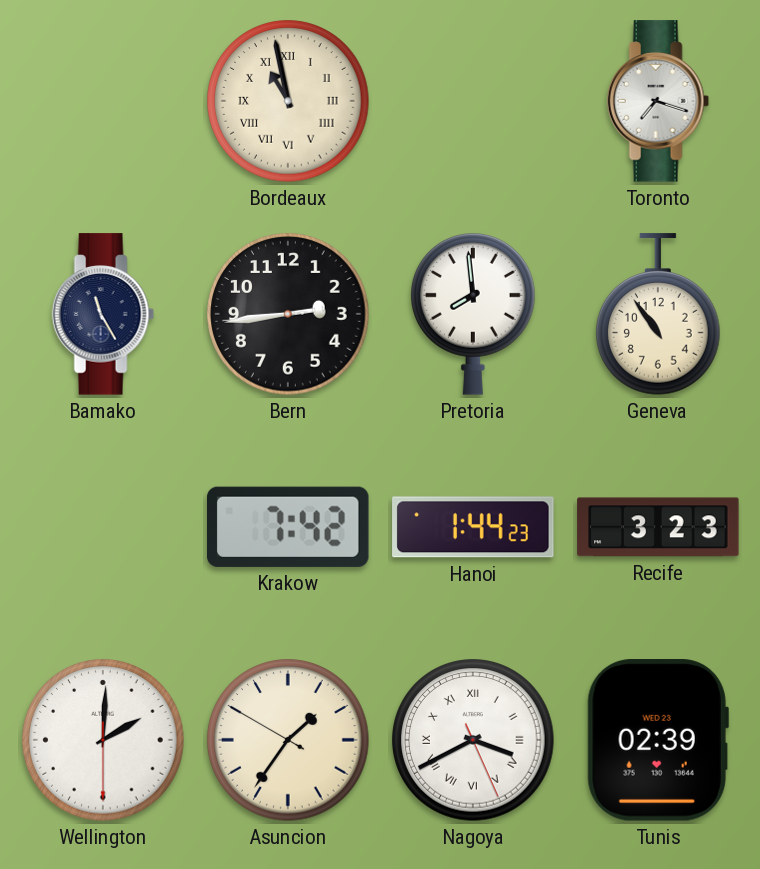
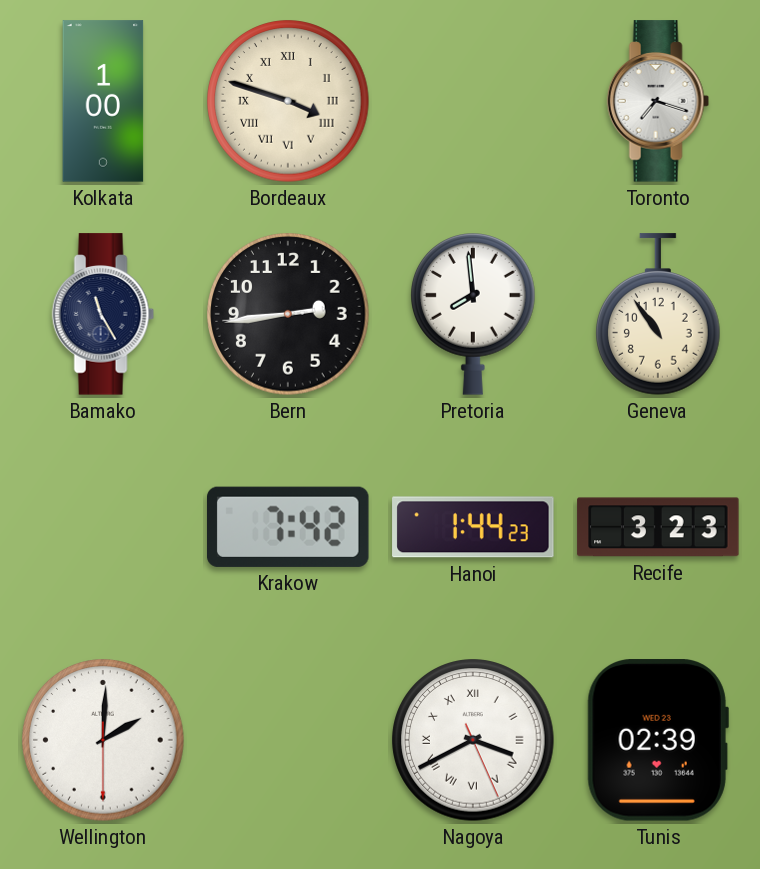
Kolkata: none -> 1:00
Bordeaux: 10:58 -> 3:48
Asuncion: 1:35 -> none
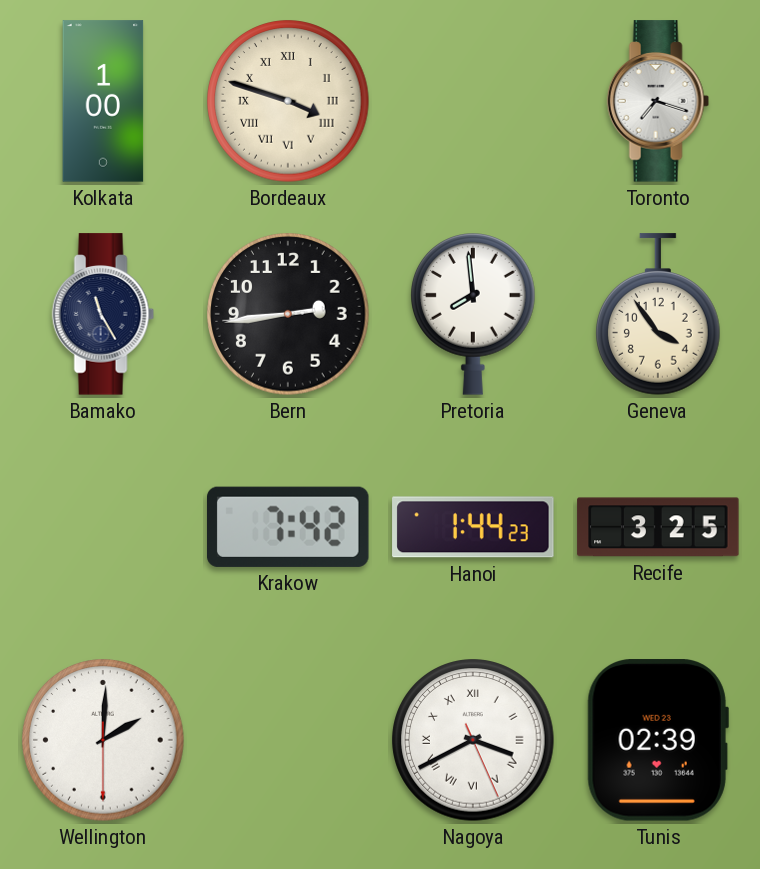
Geneva: 10:54 -> 3:54
Recife: 3:23 -> 3:25
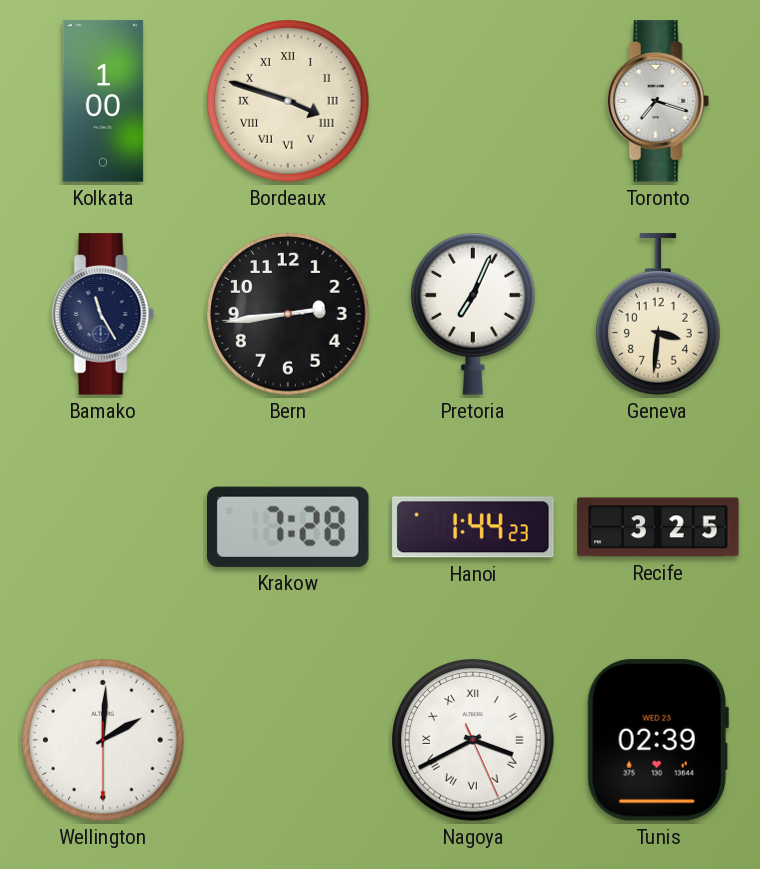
Pretoria: 7:59 -> 7:04
Geneva: 3:54 -> 3:31
Krakow: 7:42 -> 7:28
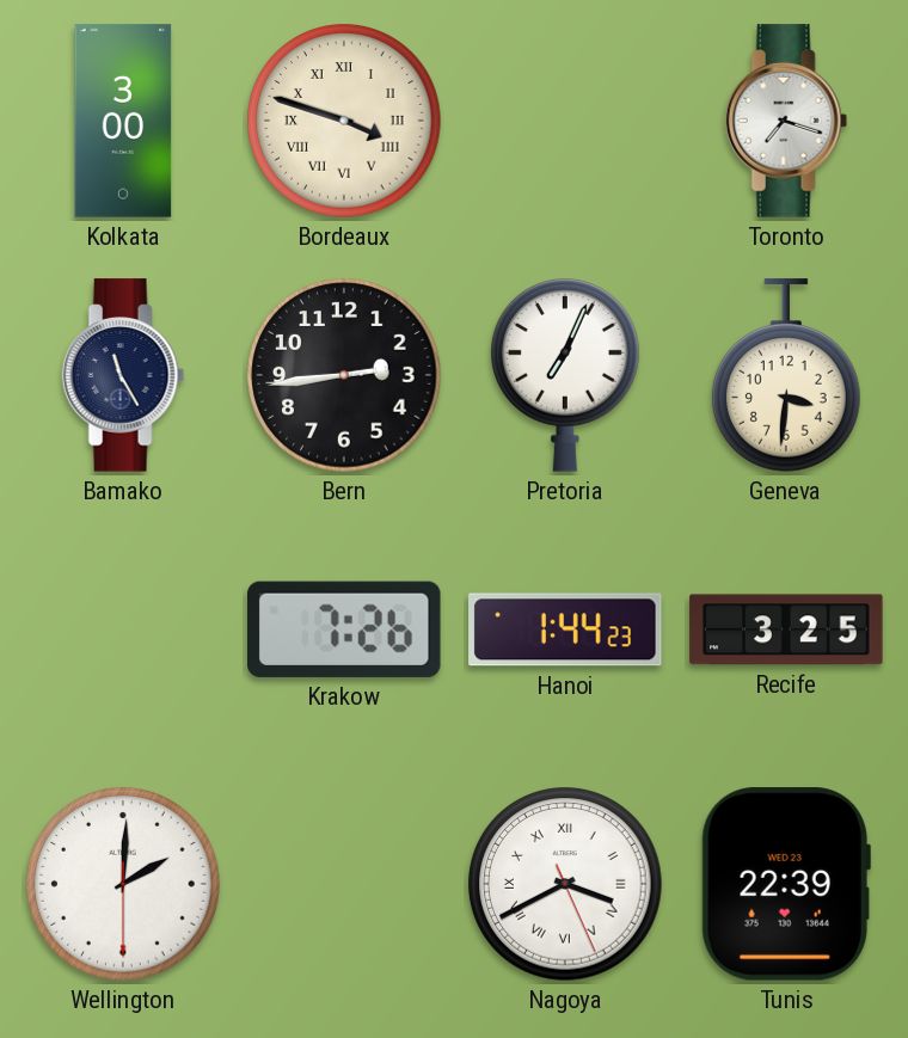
Kolkata: 1:00 -> 3:00
Krakow: 7:28 -> 7:26
Tunis: 02:39 -> 22:39
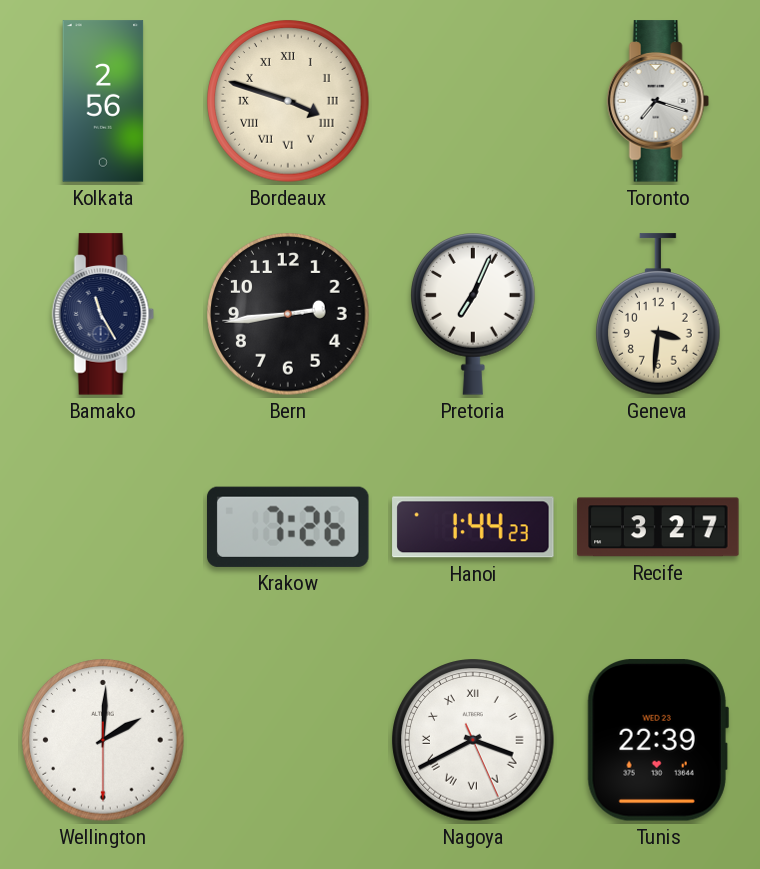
Kolkata: 3:00 -> 2:56
Recife: 3:25 -> 3:27
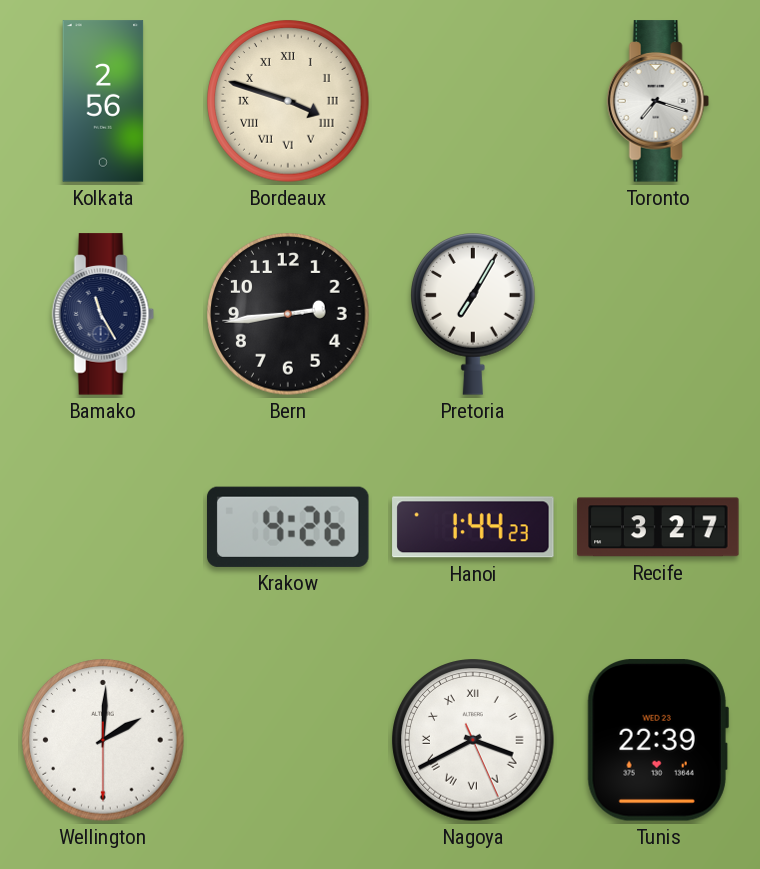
Pretoria: 7:04 -> 7:05
Geneva: 3:31 -> none
Krakow: 7:26 -> 4:26
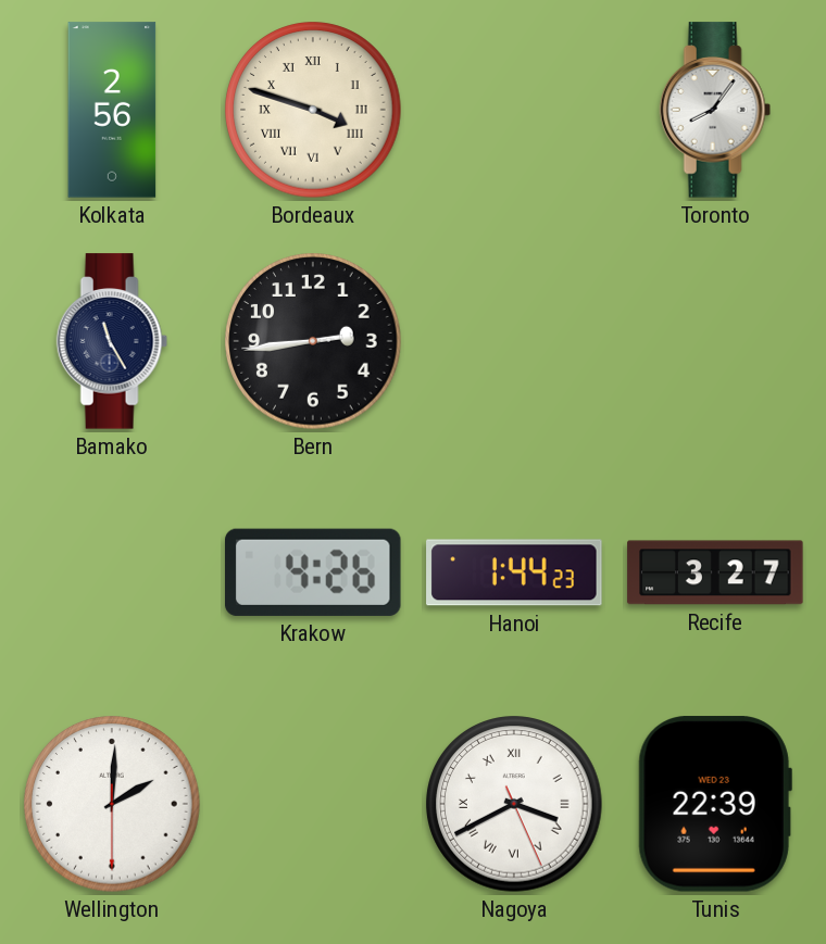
Toronto: 7:18 -> 8:06
Pretoria: 7:05 -> none
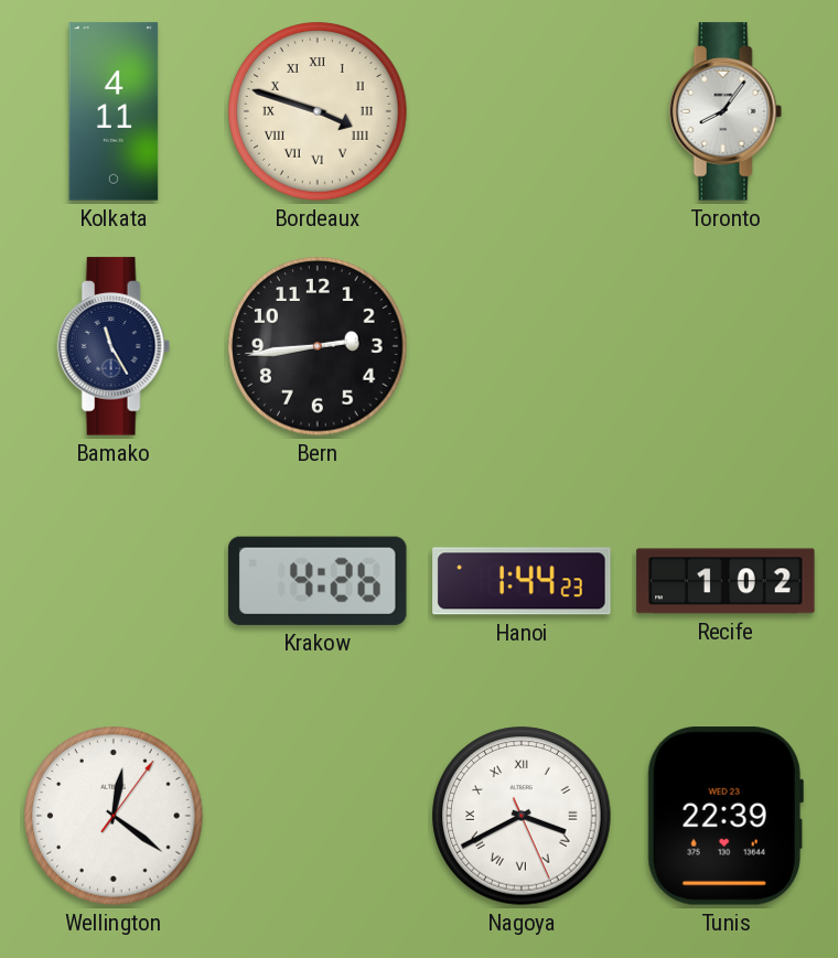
Kolkata: 2:56 -> 4:11
Recife: 3:27 -> 1:02
Wellington: 2:00 -> 12:21
